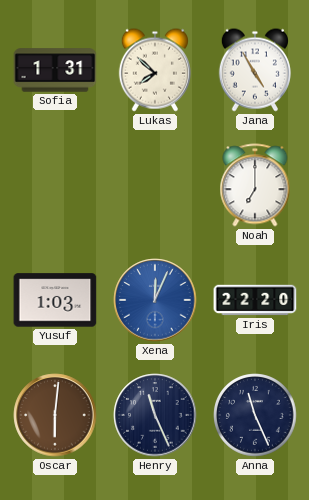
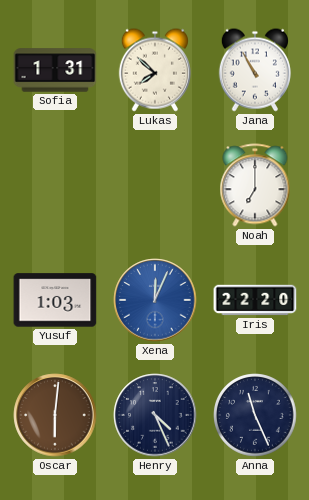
Jana: 4:55 -> 10:55
Henry: 11:26 -> 4:26
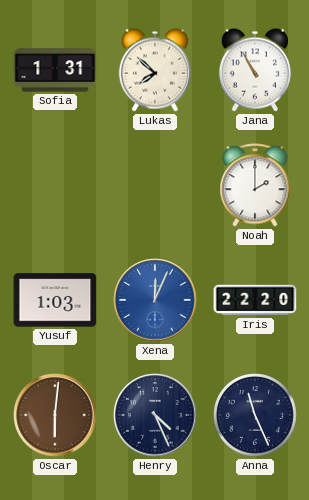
Noah: 7:00 -> 2:00
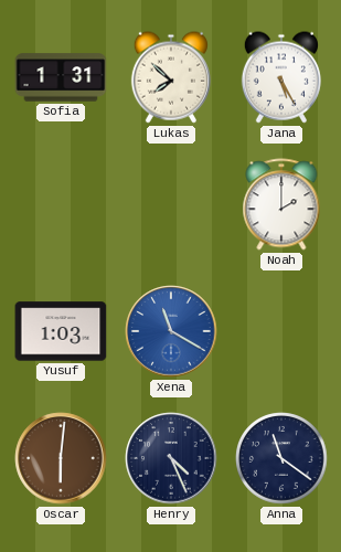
Jana: 10:55 -> 5:25
Xena: 12:04 -> 11:20
Iris: 22:20 -> none
Anna: 11:26 -> 11:21
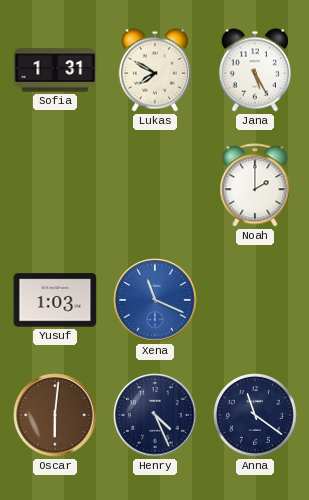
Lukas: 7:52 -> 7:50
Xena: 11:20 -> 11:19
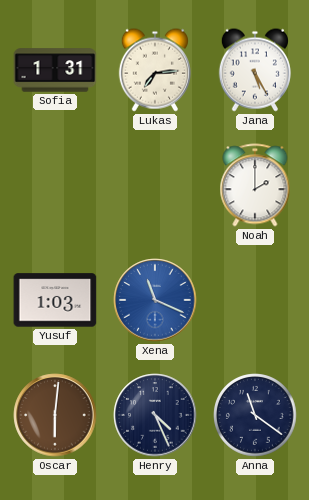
Lukas: 7:50 -> 7:14
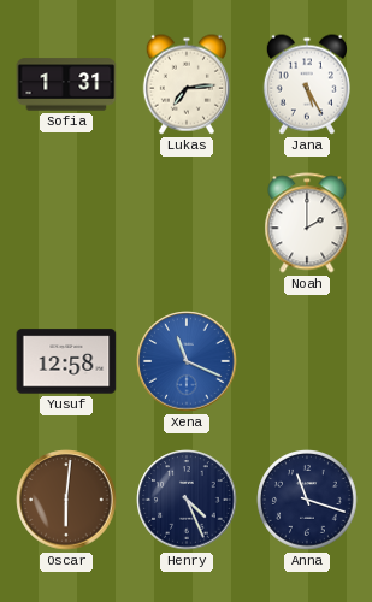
Yusuf: 1:03 -> 12:58
Anna: 11:21 -> 11:18
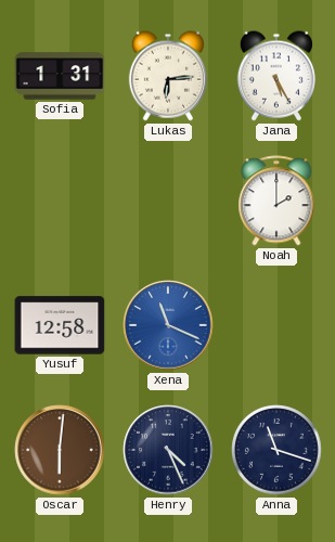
Lukas: 7:14 -> 6:14
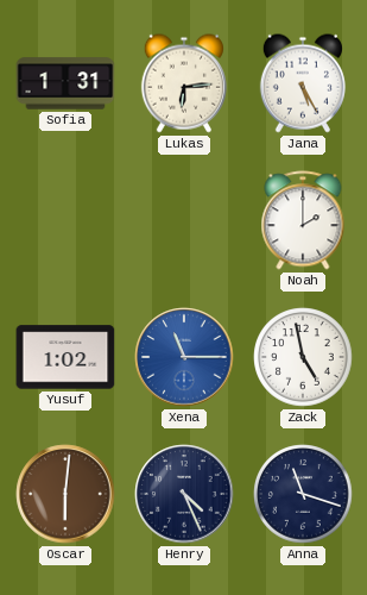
Yusuf: 12:58 -> 1:02
Xena: 11:19 -> 11:15
Zack: none -> 4:58
